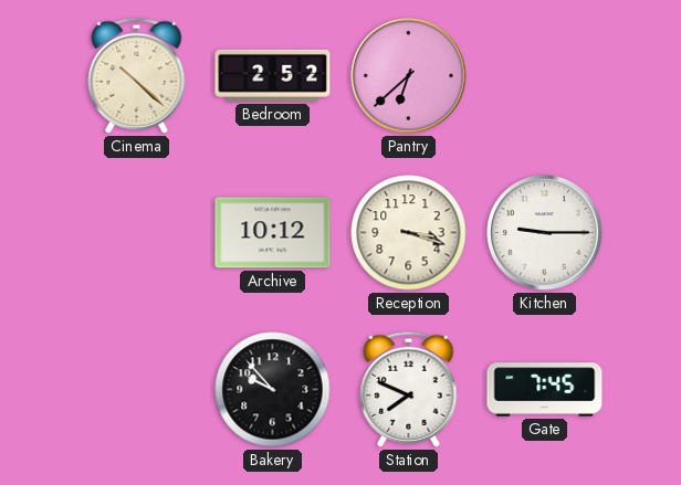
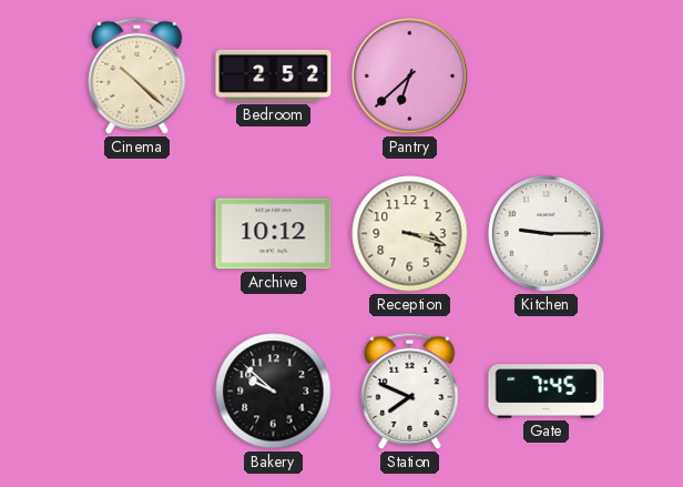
Bakery: 9:53 -> 9:52
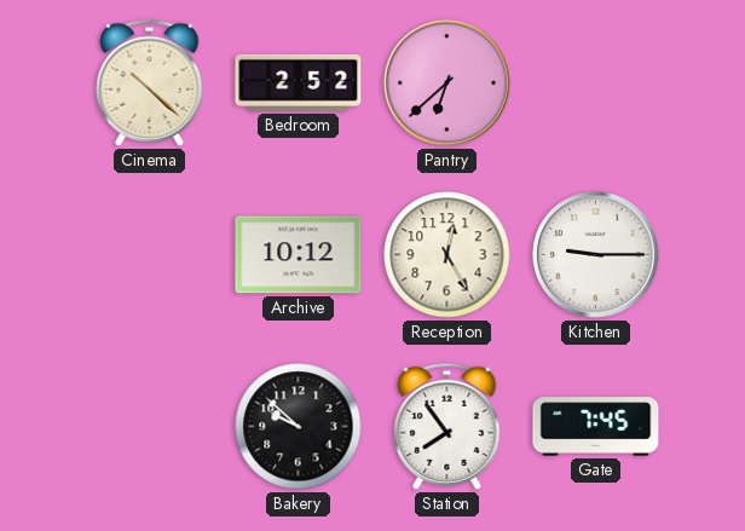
Reception: 3:18 -> 12:25
Station: 7:49 -> 7:54
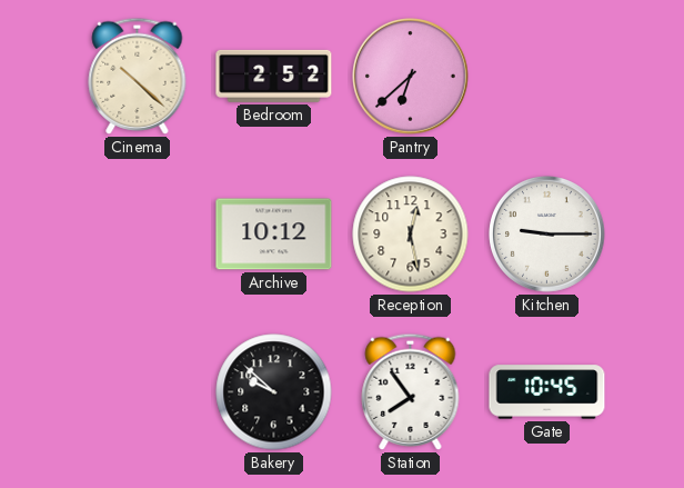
Reception: 12:25 -> 12:28
Gate: 7:45 -> 10:45
